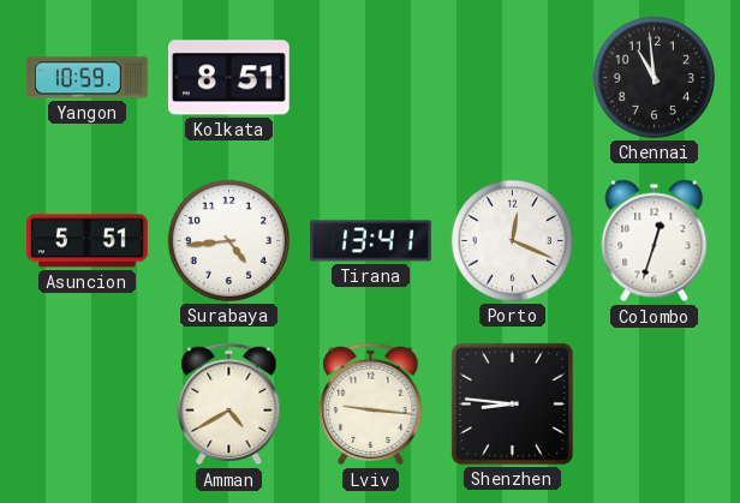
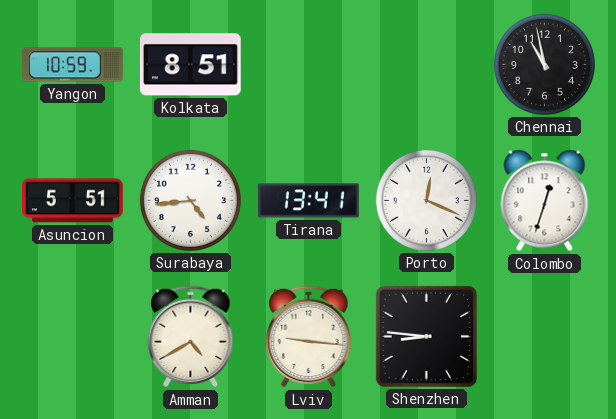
Chennai: 10:59 -> 10:58
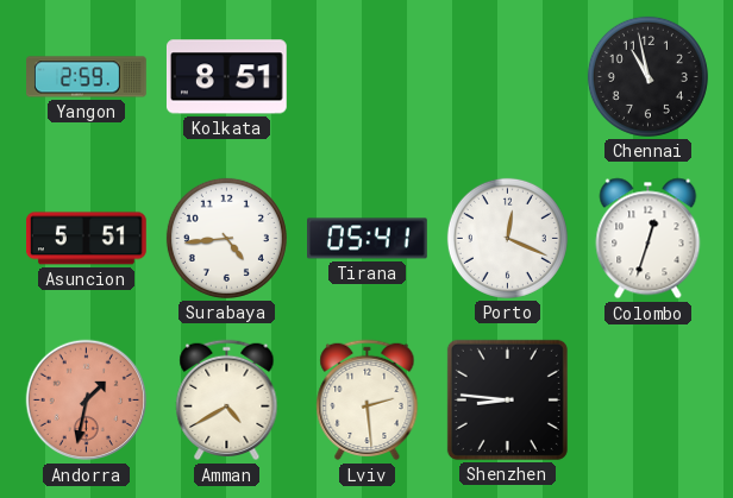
Yangon: 10:59 -> 2:59
Tirana: 13:41 -> 05:41
Andorra: none -> 1:32
Lviv: 9:16 -> 2:29
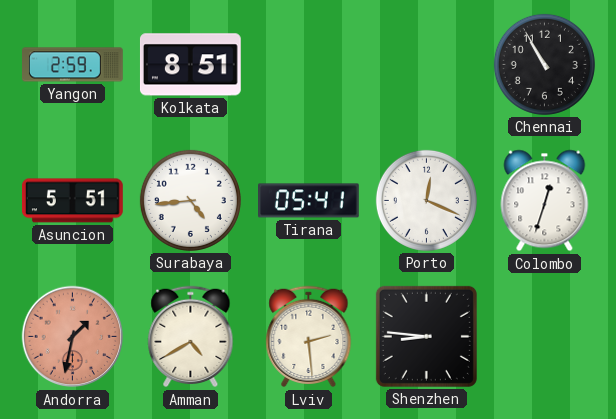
Chennai: 10:58 -> 10:55
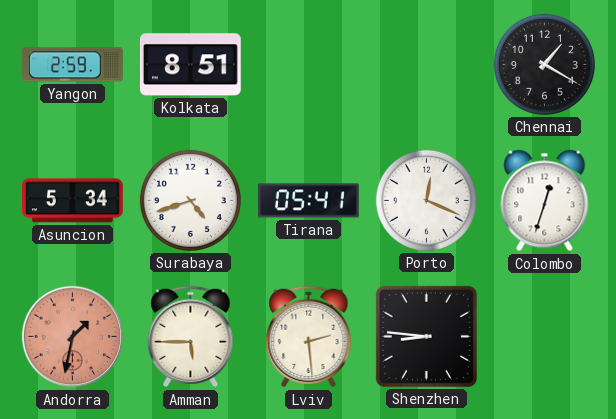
Chennai: 10:55 -> 1:20
Asuncion: 5:51 -> 5:34
Surabaya: 4:44 -> 4:42
Amman: 4:40 -> 5:45
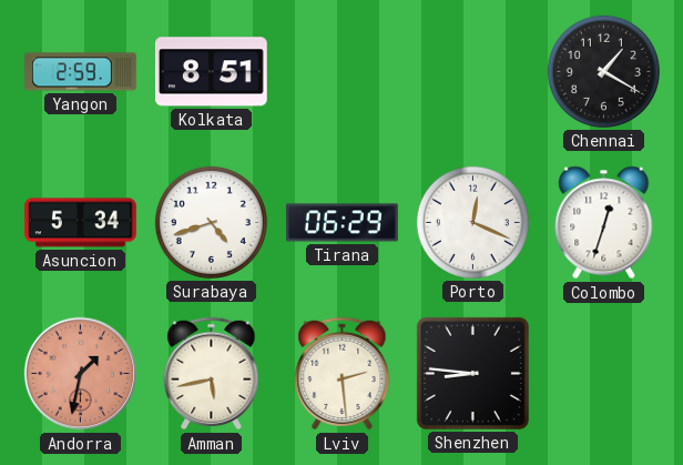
Tirana: 05:41 -> 06:29
Amman: 5:45 -> 5:43
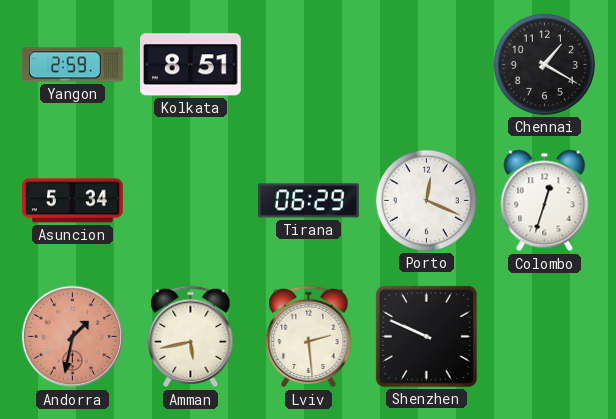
Surabaya: 4:42 -> none
Shenzhen: 8:46 -> 9:49
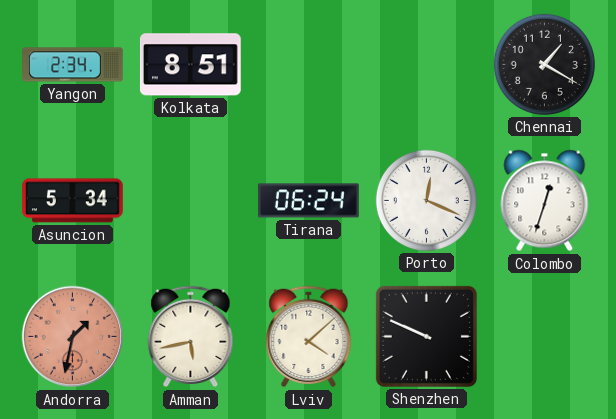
Yangon: 2:59 -> 2:34
Tirana: 06:29 -> 06:24
Lviv: 2:29 -> 4:08
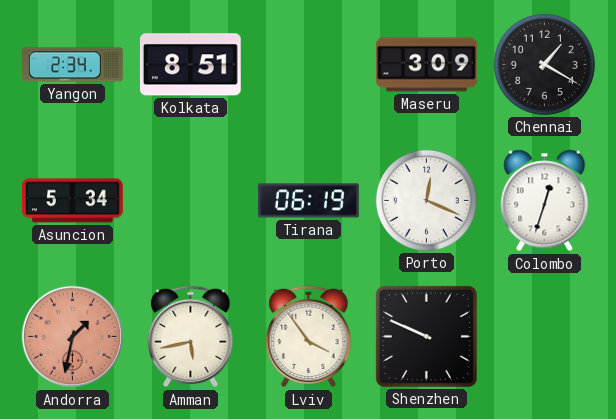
Maseru: none -> 3:09
Tirana: 06:24 -> 06:19
Lviv: 4:08 -> 3:54
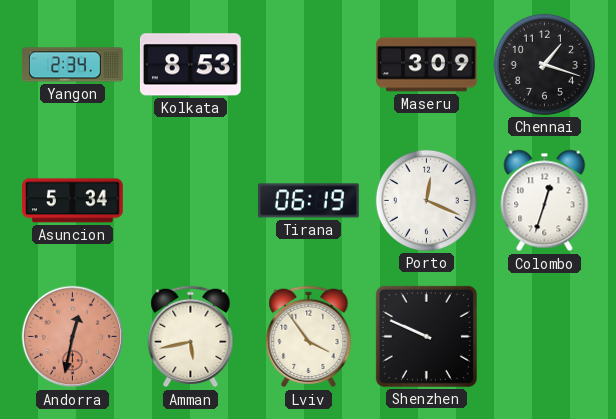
Kolkata: 8:51 -> 8:53
Chennai: 1:20 -> 1:18
Andorra: 1:32 -> 12:32
